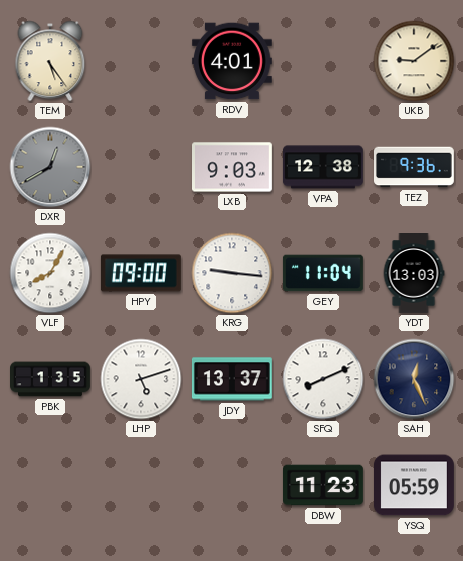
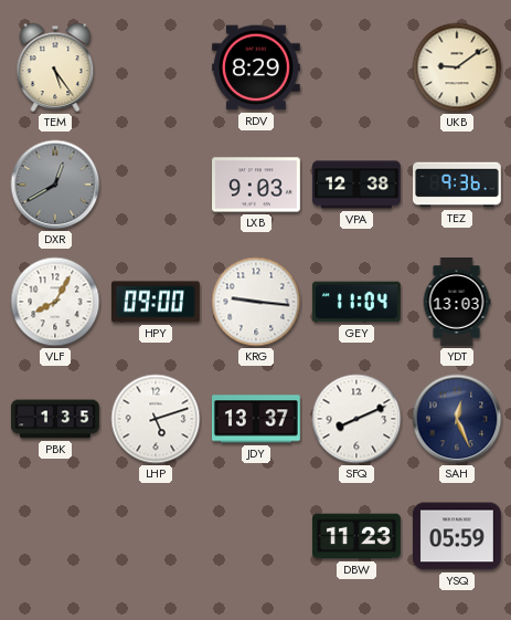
RDV: 4:01 -> 8:29
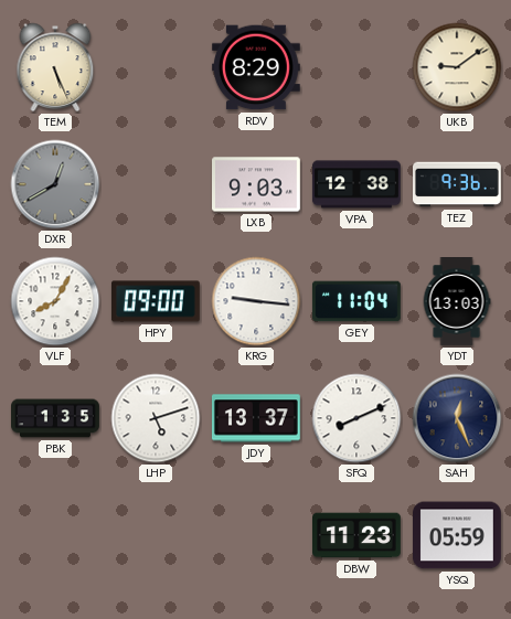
TEM: 5:24 -> 5:26
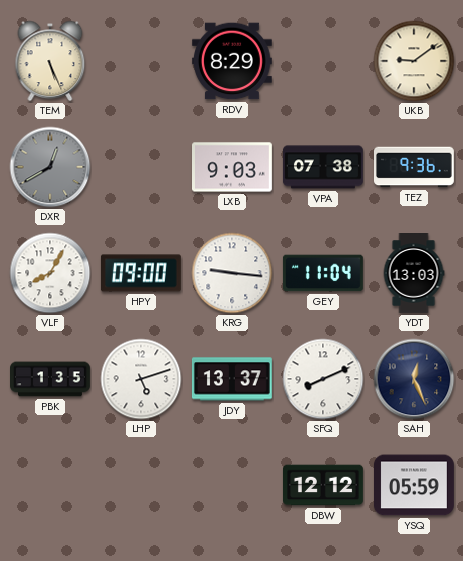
VPA: 12:38 -> 07:38
DBW: 11:23 -> 12:12
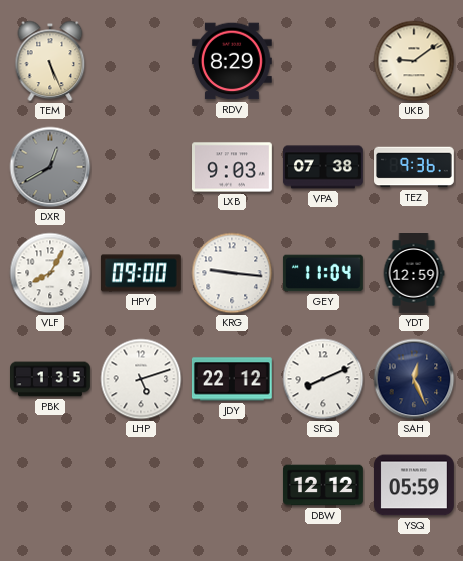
YDT: 13:03 -> 12:59
JDY: 13:37 -> 22:12
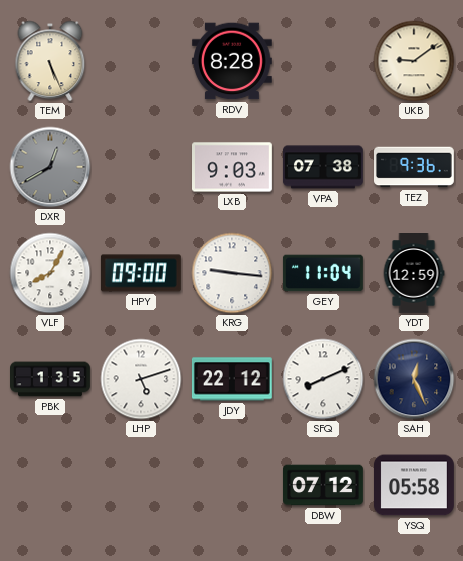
RDV: 8:29 -> 8:28
DBW: 12:12 -> 07:12
YSQ: 05:59 -> 05:58
